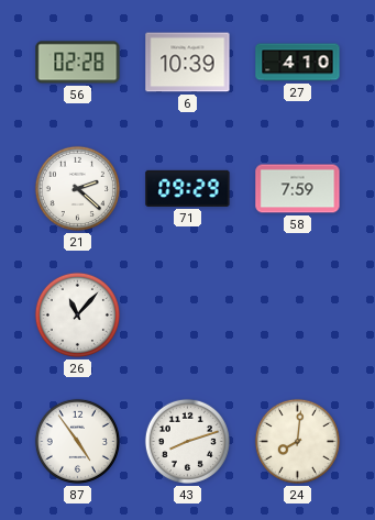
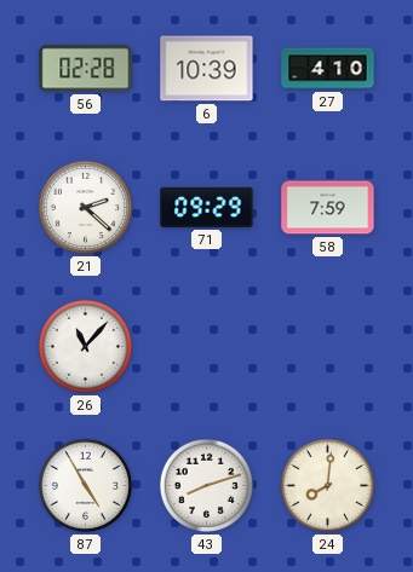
87: 4:54 -> 4:55
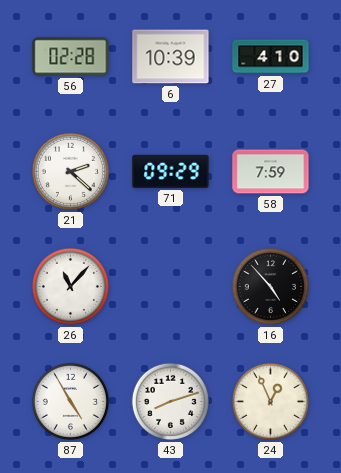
16: none -> 4:53
24: 8:01 -> 12:56
